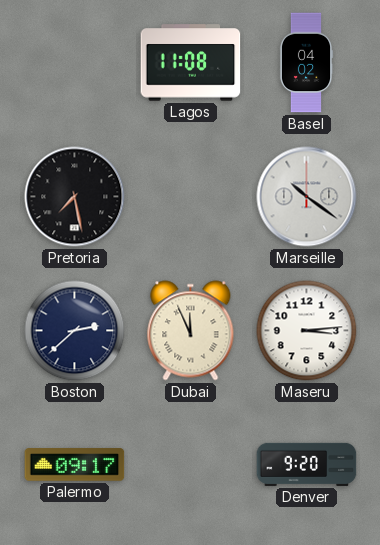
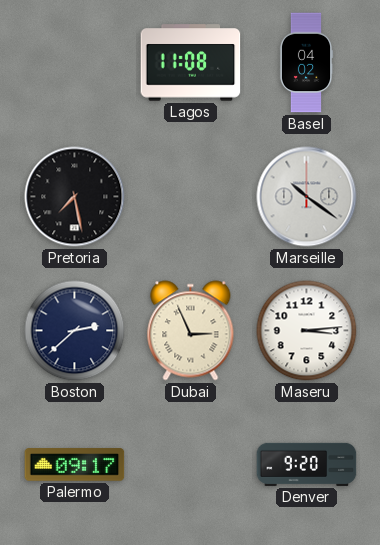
Dubai: 11:56 -> 2:56
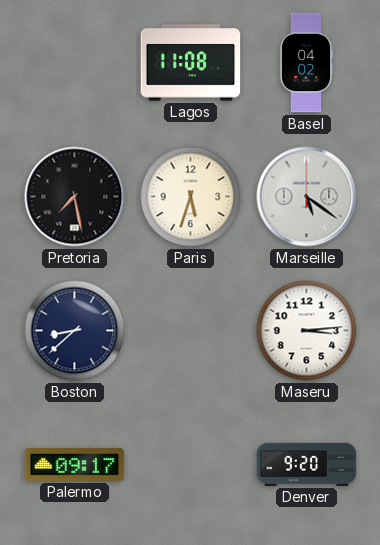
Paris: none -> 5:33
Marseille: 10:21 -> 5:21
Boston: 2:38 -> 8:38
Dubai: 2:56 -> none
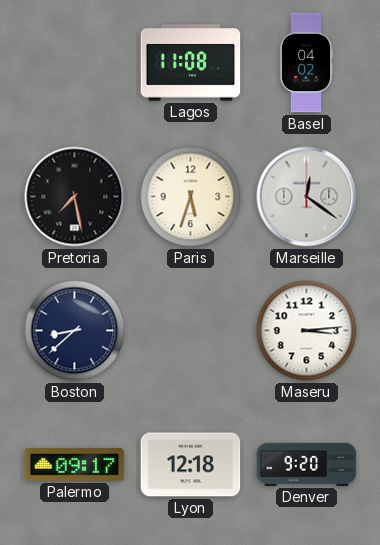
Marseille: 5:21 -> 12:21
Lyon: none -> 12:18
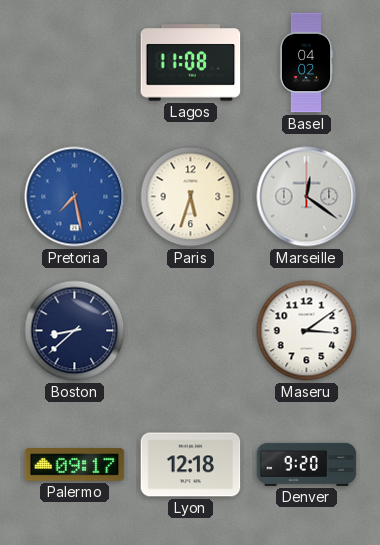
Pretoria dial: black -> blue
Maseru: 3:14 -> 3:09
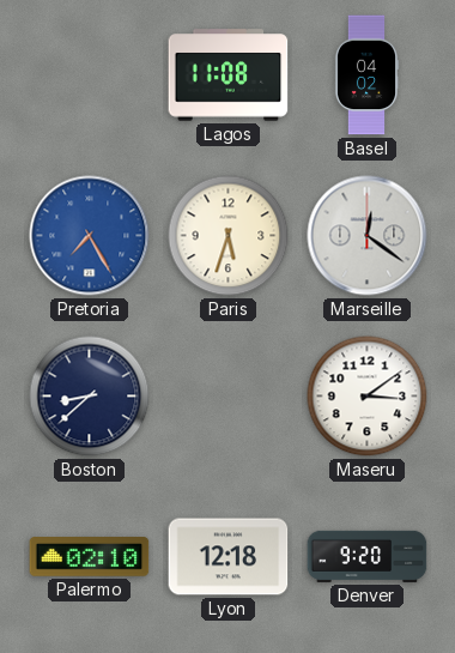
Pretoria: 7:28 -> 7:25
Palermo: 09:17 -> 02:10
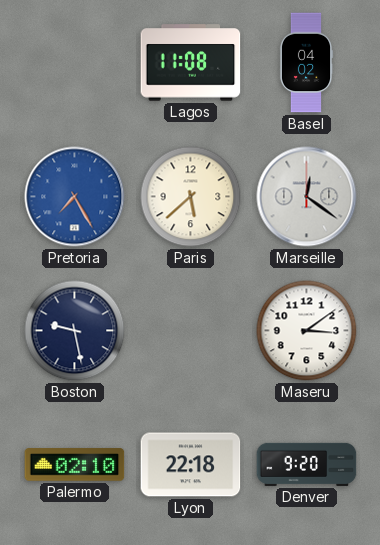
Paris: 5:33 -> 5:38
Boston: 8:38 -> 9:28
Lyon: 12:18 -> 22:18
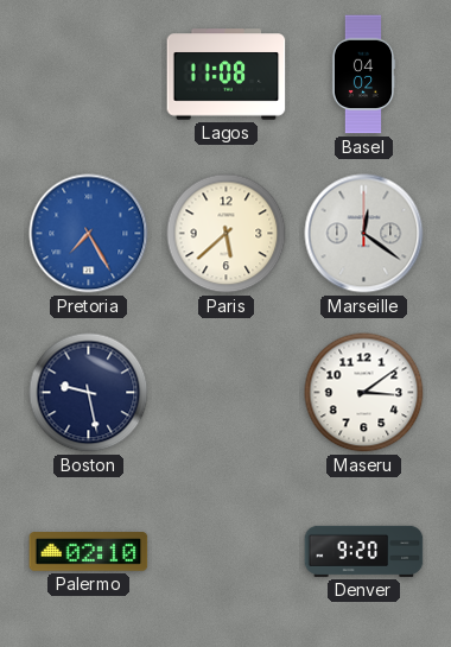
Lyon: 22:18 -> none
